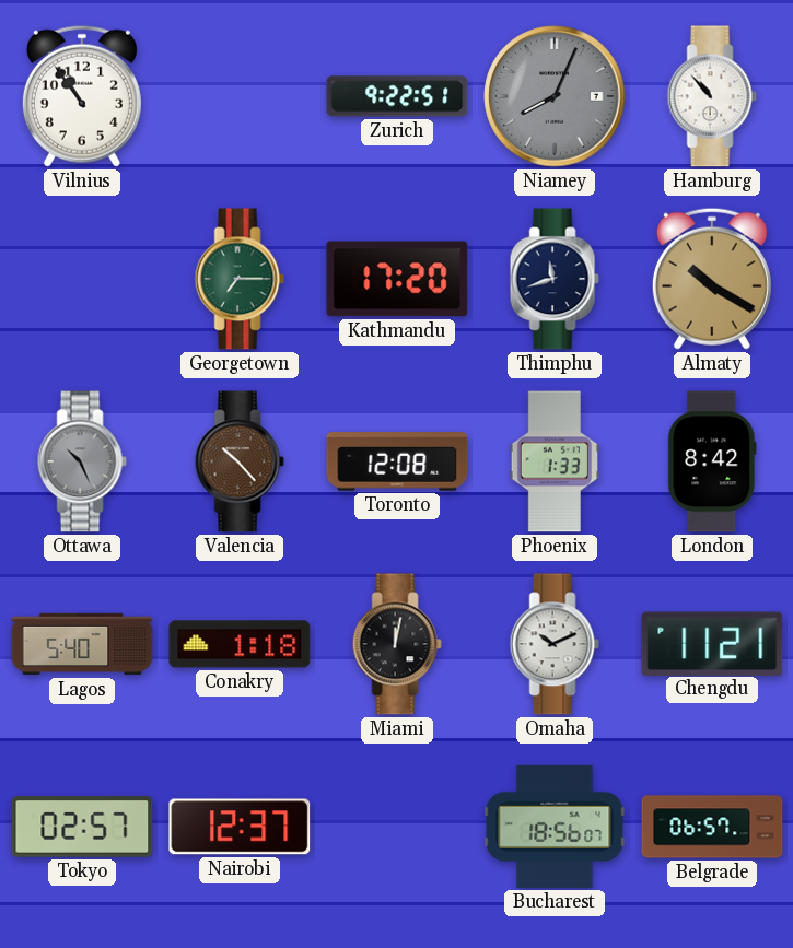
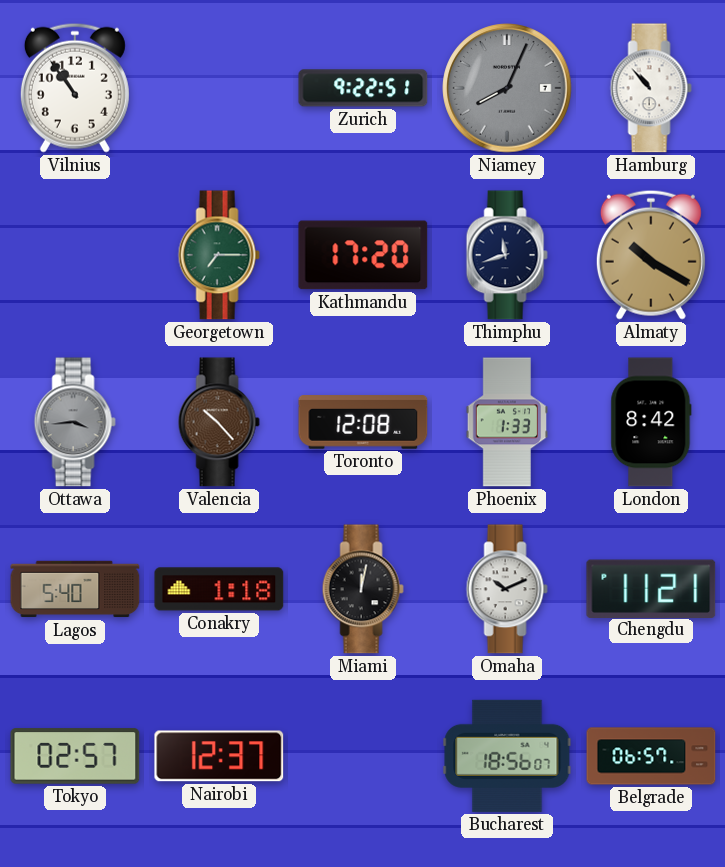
Ottawa: 10:26 -> 3:44
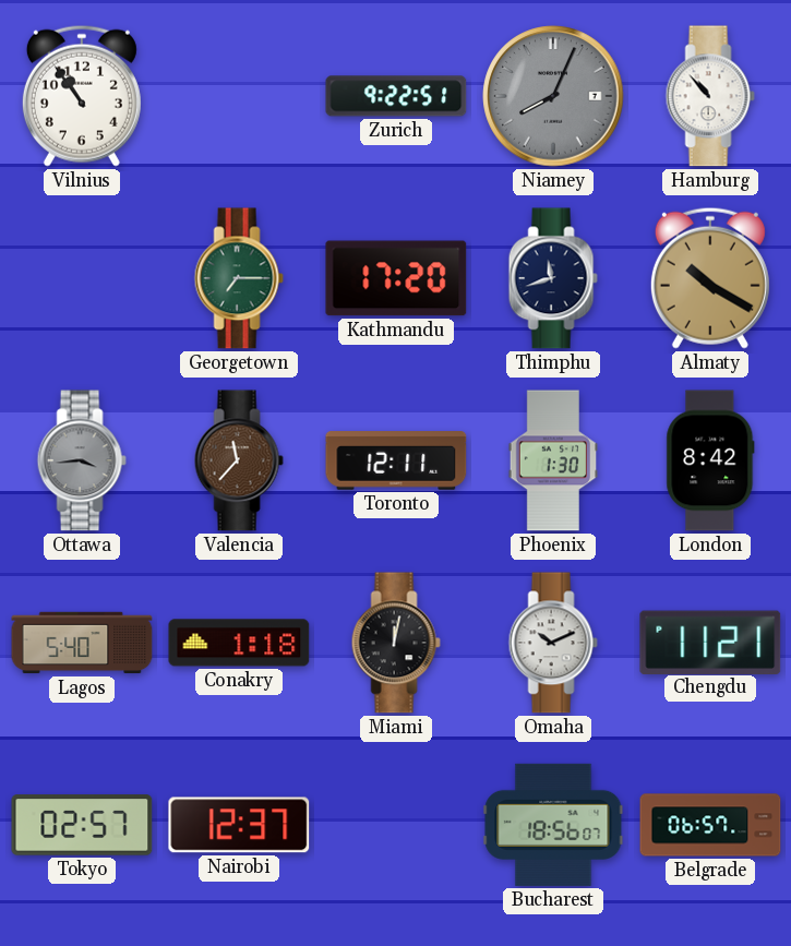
Valencia: 10:23 -> 11:37
Toronto: 12:08 -> 12:11
Phoenix: 1:33 -> 1:30
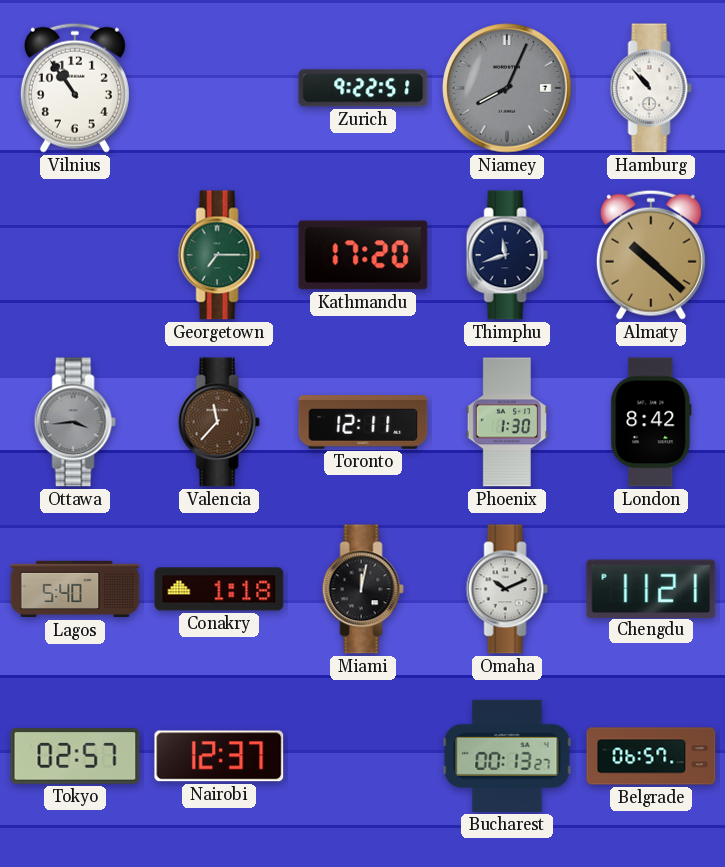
Almaty: 10:20 -> 10:22
Bucharest: 18:56 -> 00:13
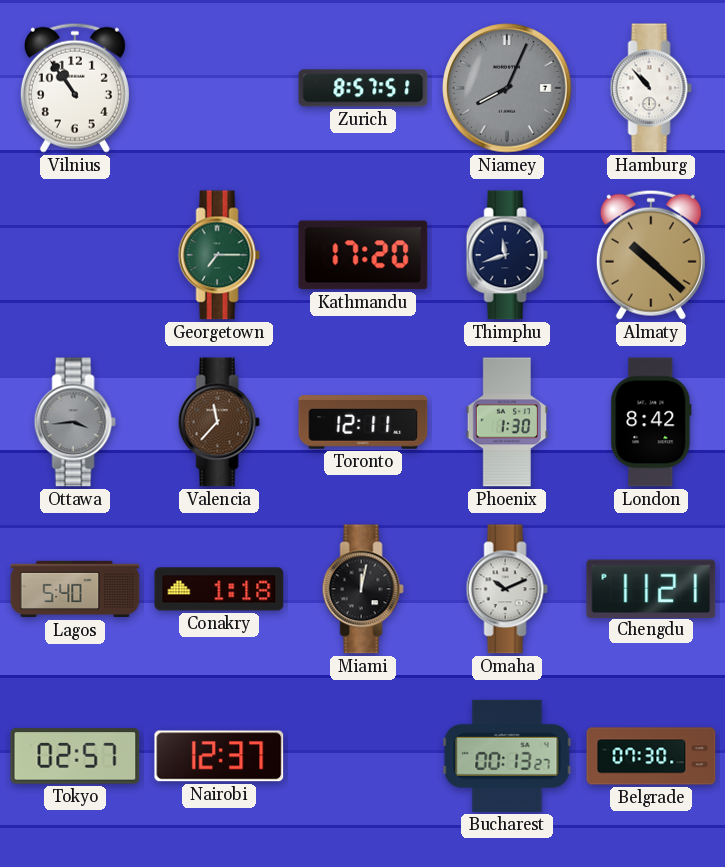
Zurich: 9:22 -> 8:57
Belgrade: 06:57 -> 07:30
